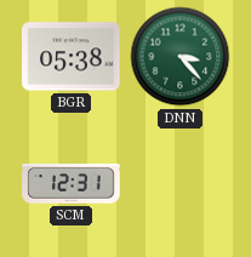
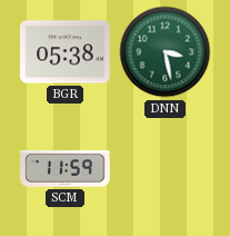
DNN: 3:23 -> 3:28
SCM: 12:31 -> 11:59
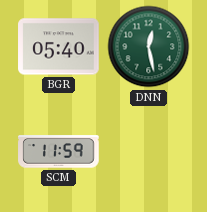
BGR: 05:38 -> 05:40
DNN: 3:28 -> 12:28
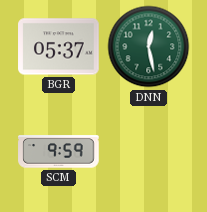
BGR: 05:40 -> 05:37
SCM: 11:59 -> 9:59
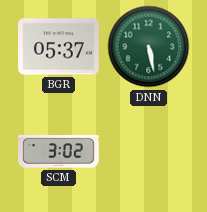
DNN: 12:28 -> 5:28
SCM: 9:59 -> 3:02
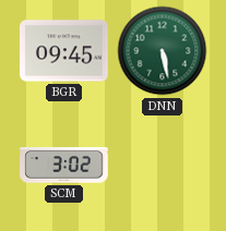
BGR: 05:37 -> 09:45
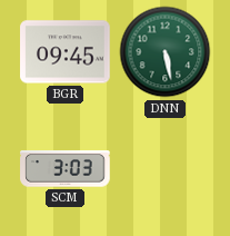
SCM: 3:02 -> 3:03
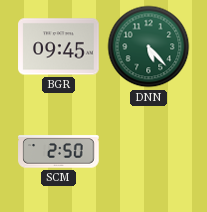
DNN: 5:28 -> 5:23
SCM: 3:03 -> 2:50
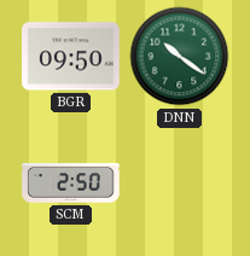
BGR: 09:45 -> 09:50
DNN: 5:23 -> 10:21
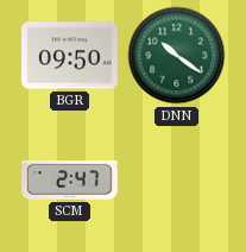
SCM: 2:50 -> 2:47
